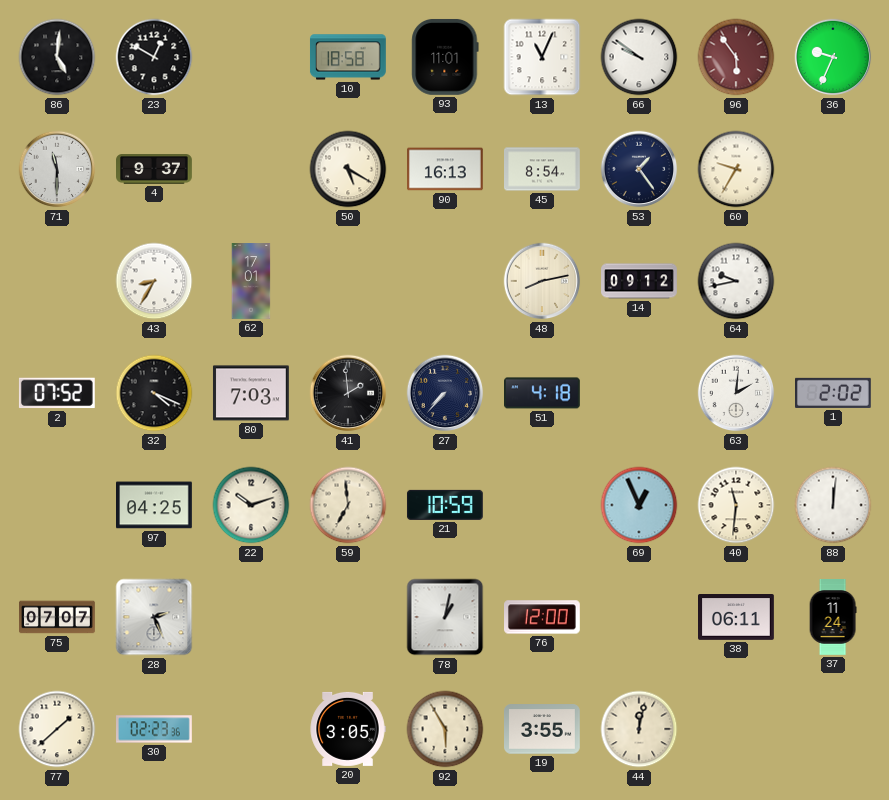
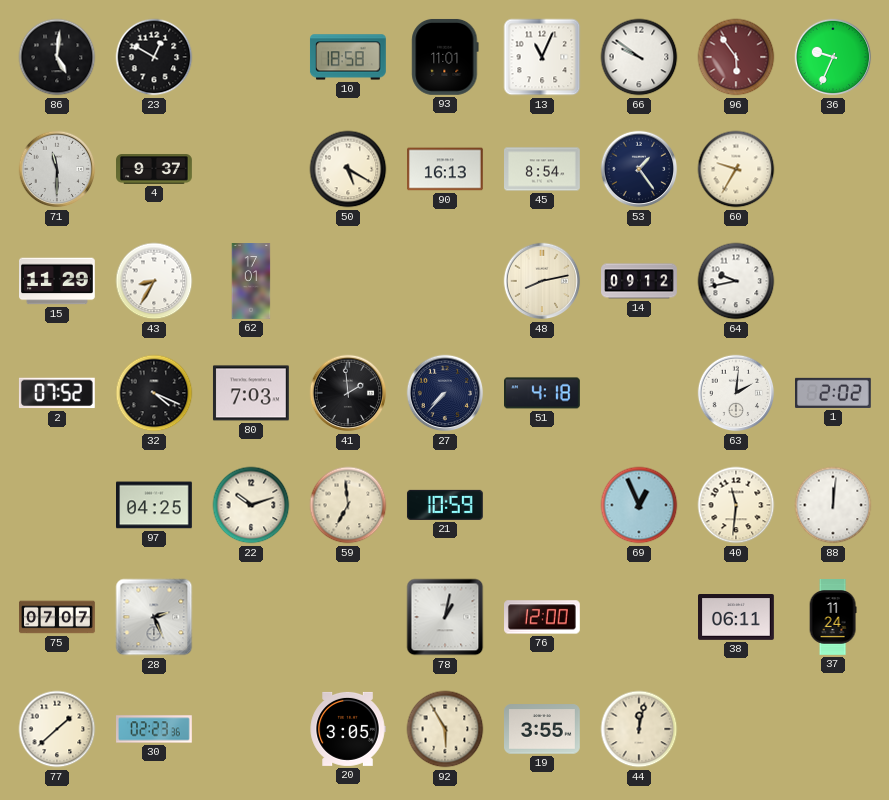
15: none -> 11:29
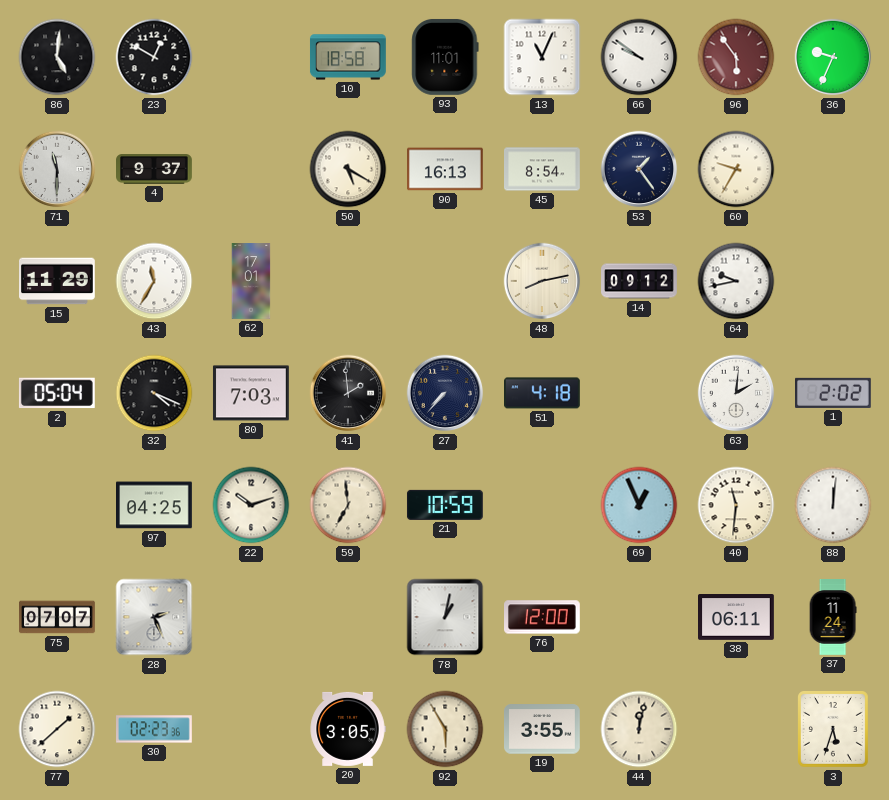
43: 8:35 -> 11:35
2: 07:52 -> 05:04
3: none -> 5:33
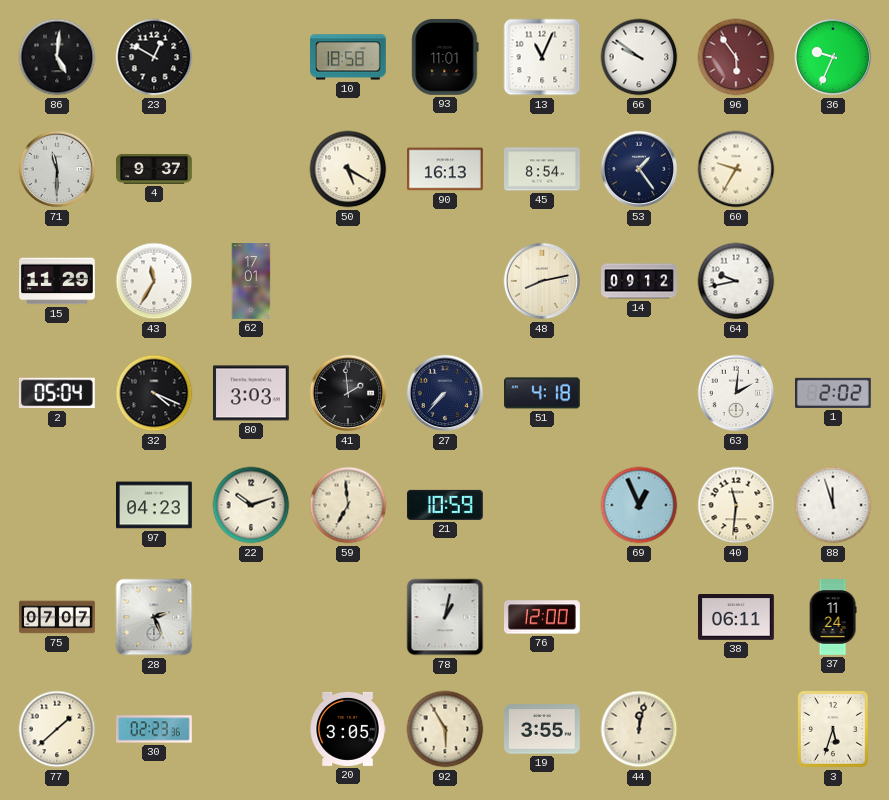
80: 7:03 -> 3:03
97: 04:25 -> 04:23
88: 12:01 -> 11:57
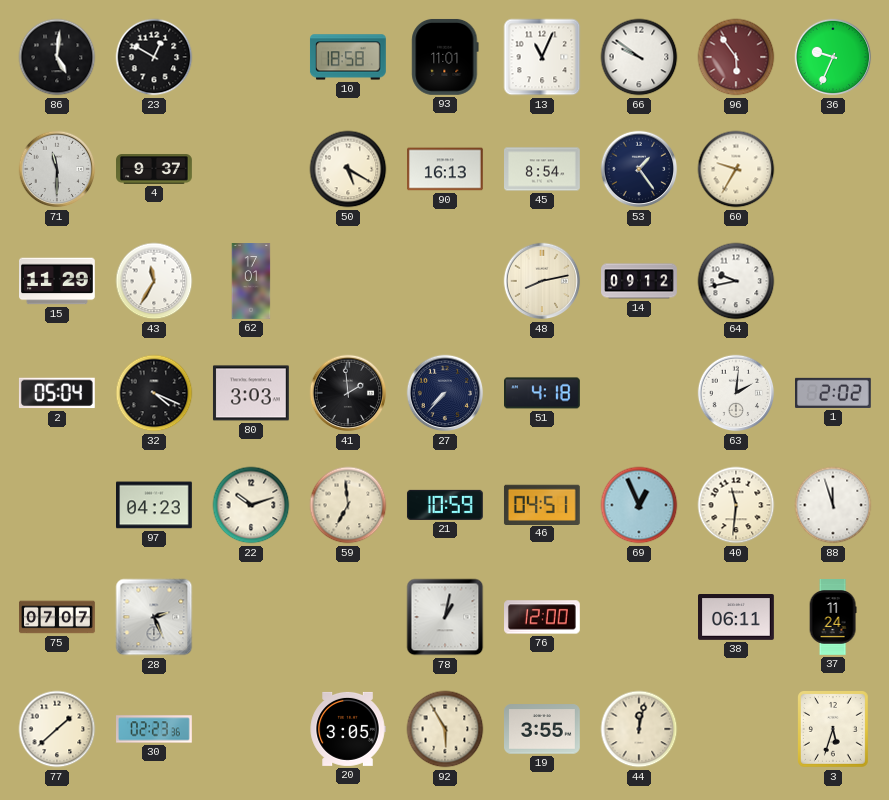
46: none -> 04:51
